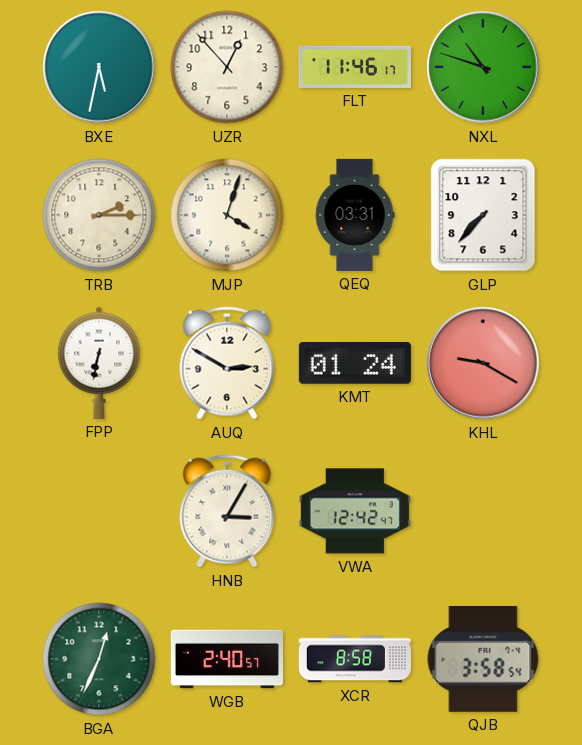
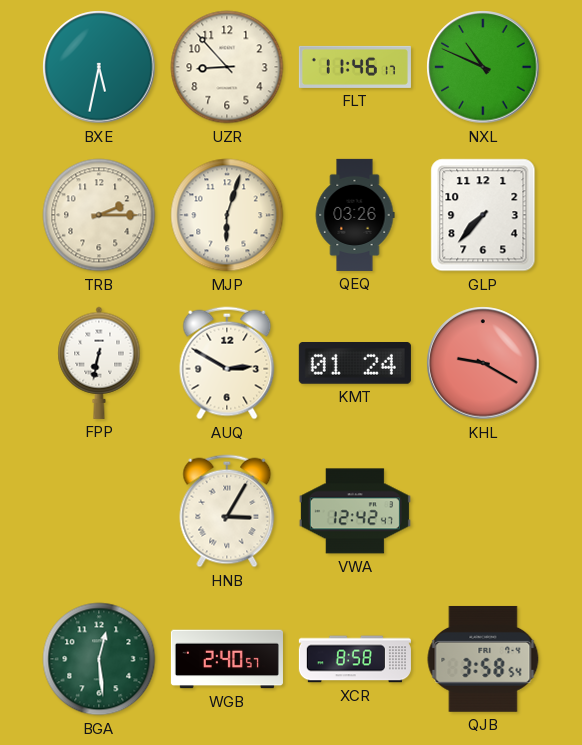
UZR: 12:53 -> 8:53
NXL: 10:48 -> 10:49
MJP: 4:03 -> 6:03
QEQ: 03:31 -> 03:26
BGA: 12:34 -> 12:29
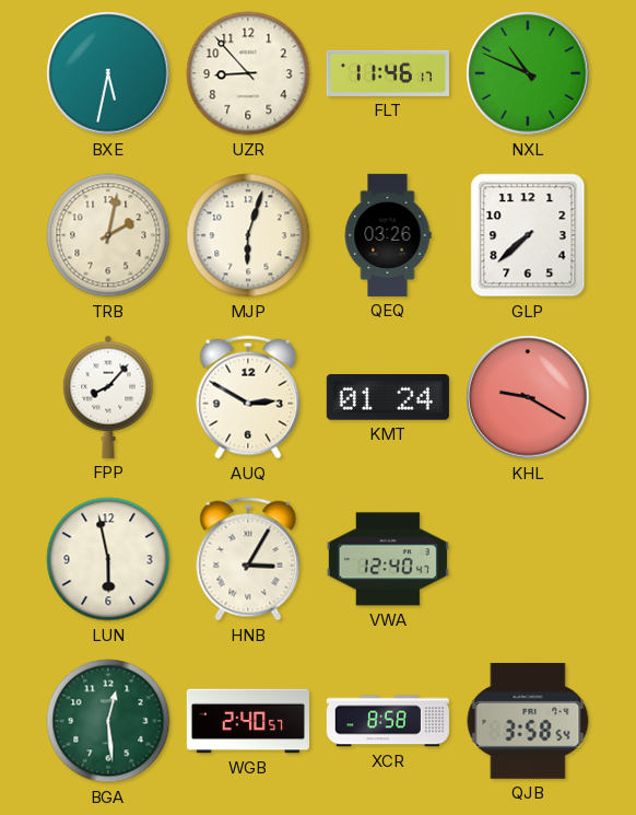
TRB: 2:15 -> 2:02
GLP: 7:37 -> 7:38
FPP: 6:32 -> 8:07
LUN: none -> 5:58
VWA: 12:42 -> 12:40
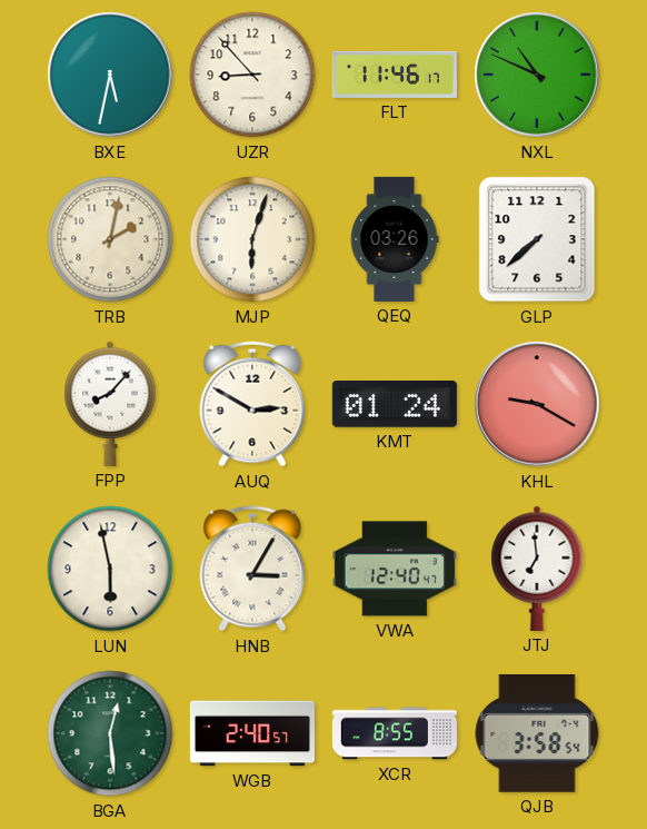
JTJ: none -> 6:59
XCR: 8:58 -> 8:55
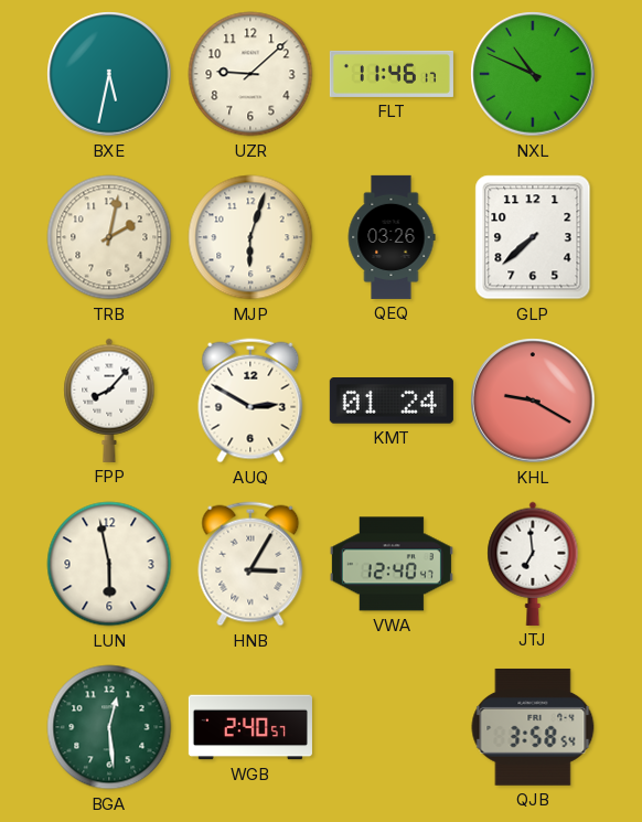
UZR: 8:53 -> 9:08
XCR: 8:55 -> none
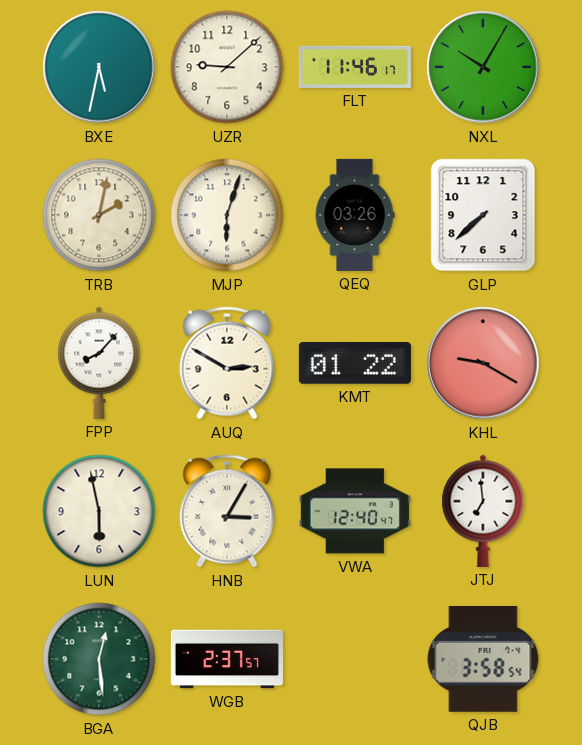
NXL: 10:49 -> 10:05
KMT: 01:24 -> 01:22
WGB: 2:40 -> 2:37
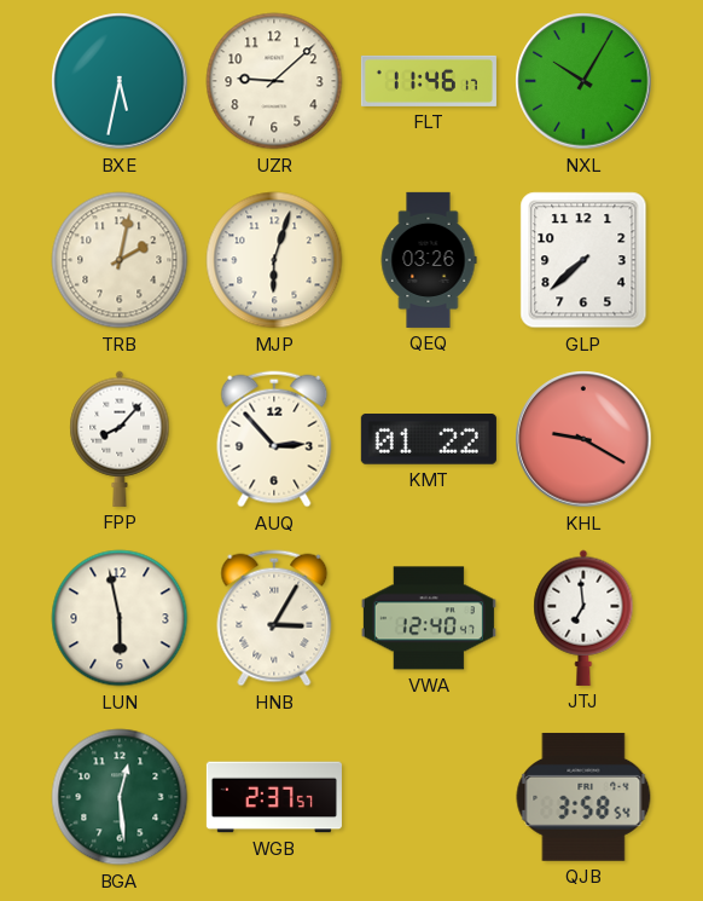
AUQ: 2:50 -> 2:53
